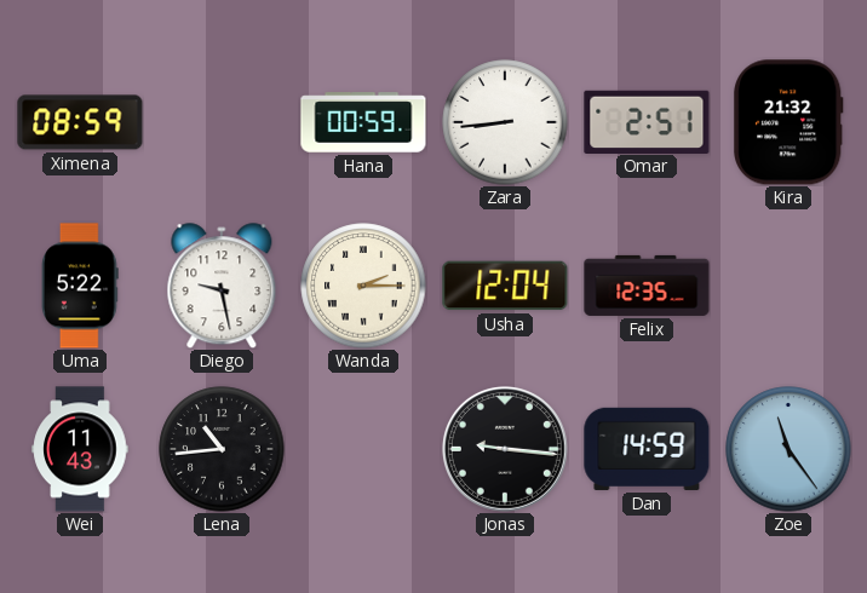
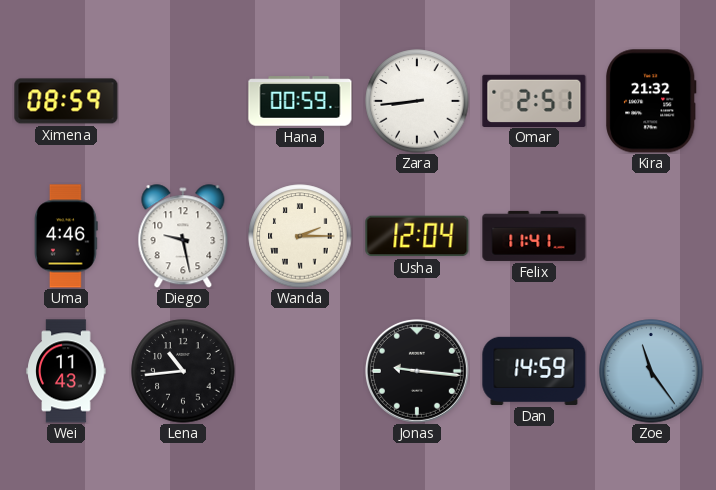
Uma: 5:22 -> 4:46
Felix: 12:35 -> 11:41
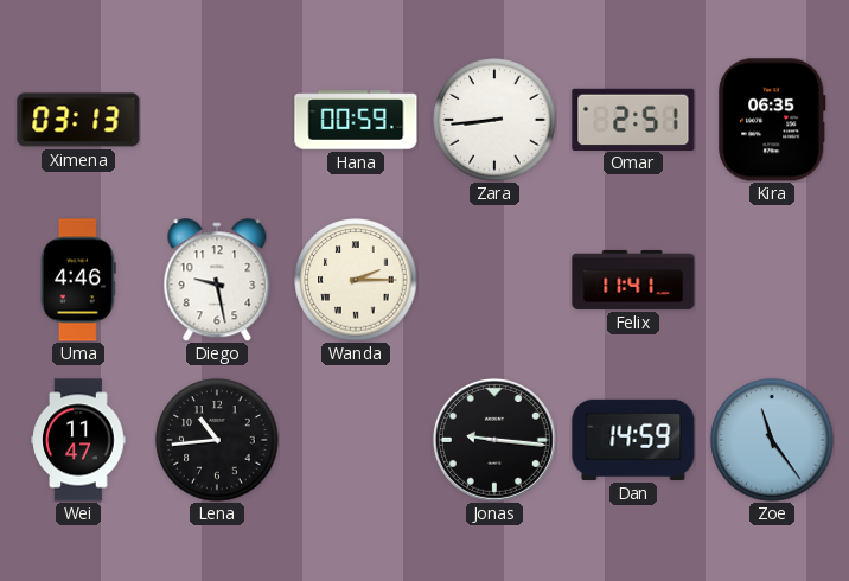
Ximena: 08:59 -> 03:13
Kira: 21:32 -> 06:35
Usha: 12:04 -> none
Wei: 11:43 -> 11:47
